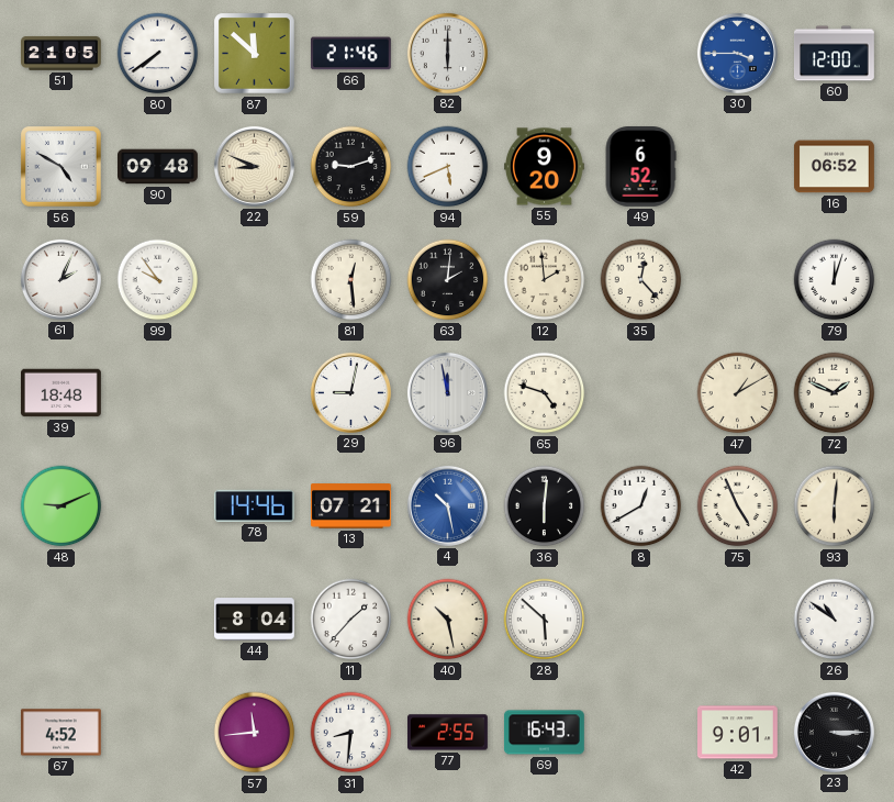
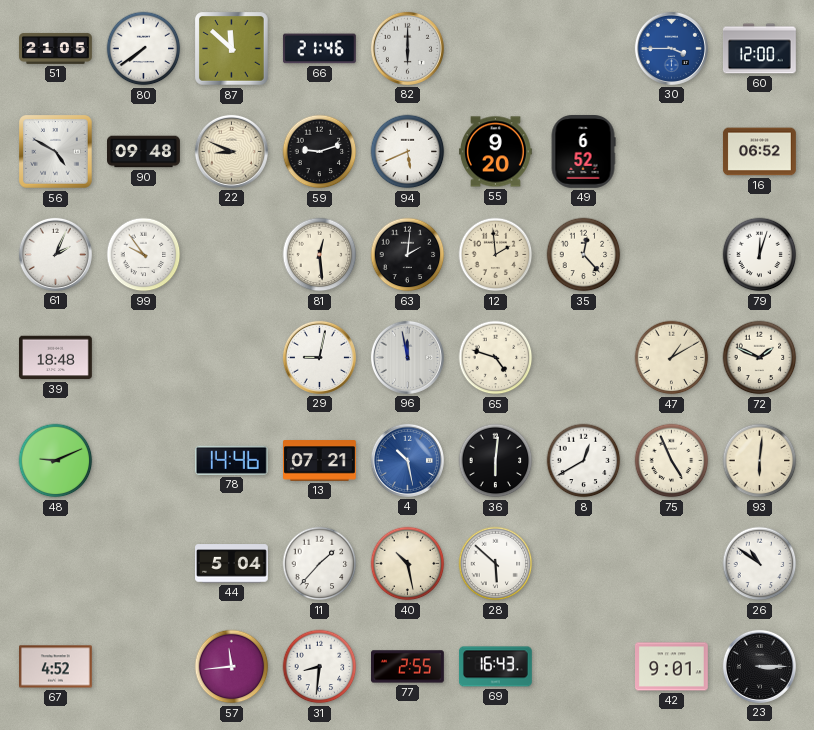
44: 8:04 -> 5:04
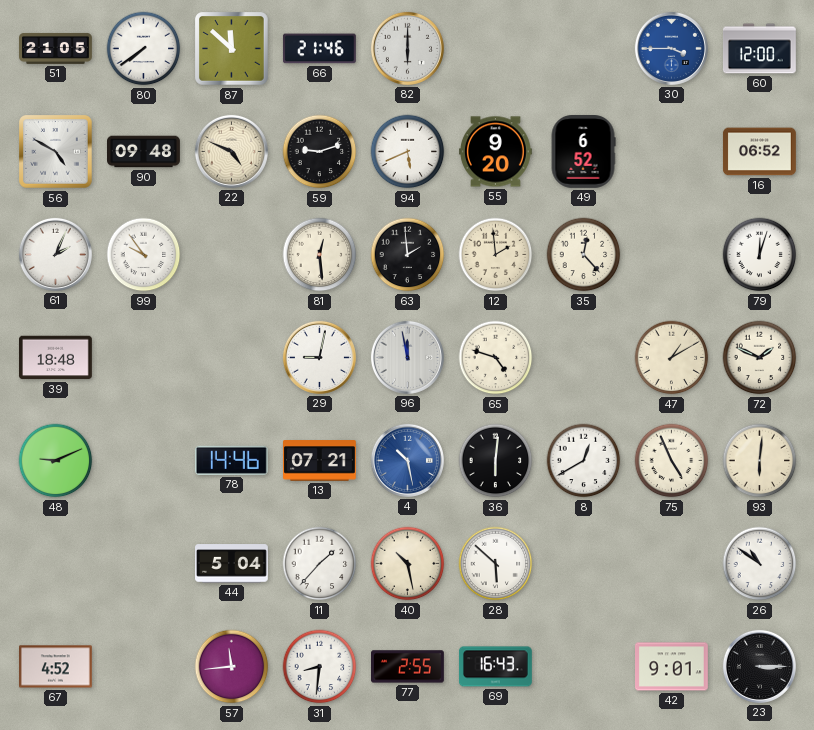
22: 8:49 -> 4:49
63: 2:01 -> 1:59
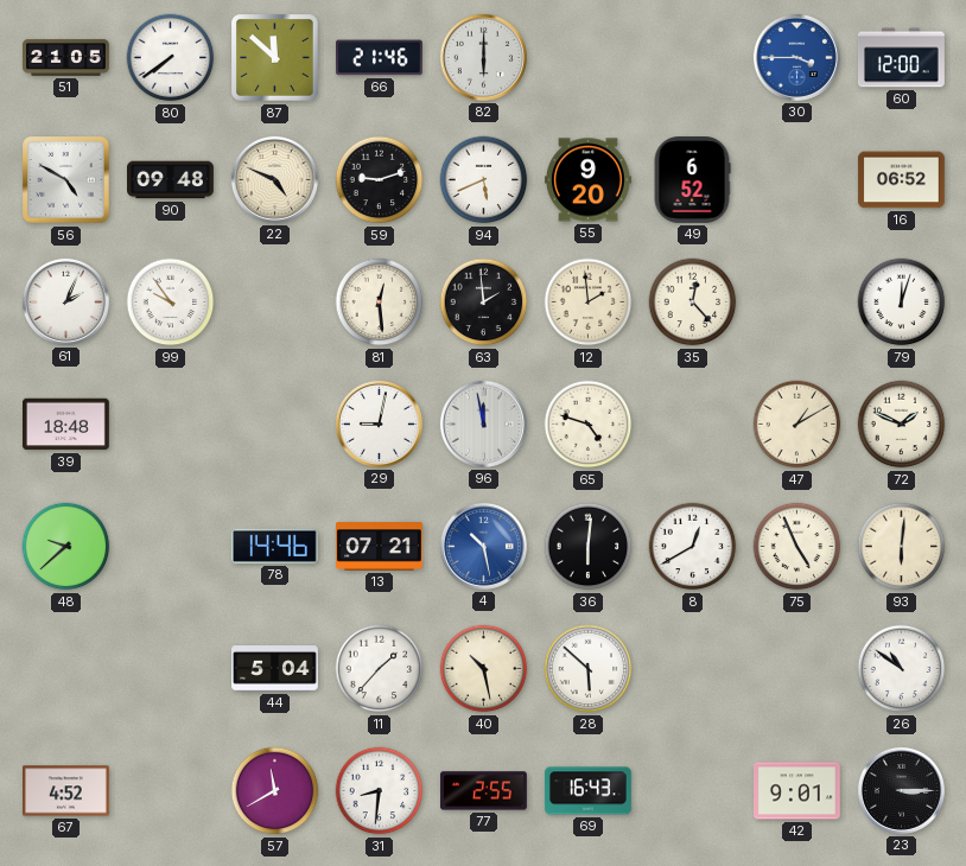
48: 9:11 -> 9:38
57: 11:44 -> 11:40
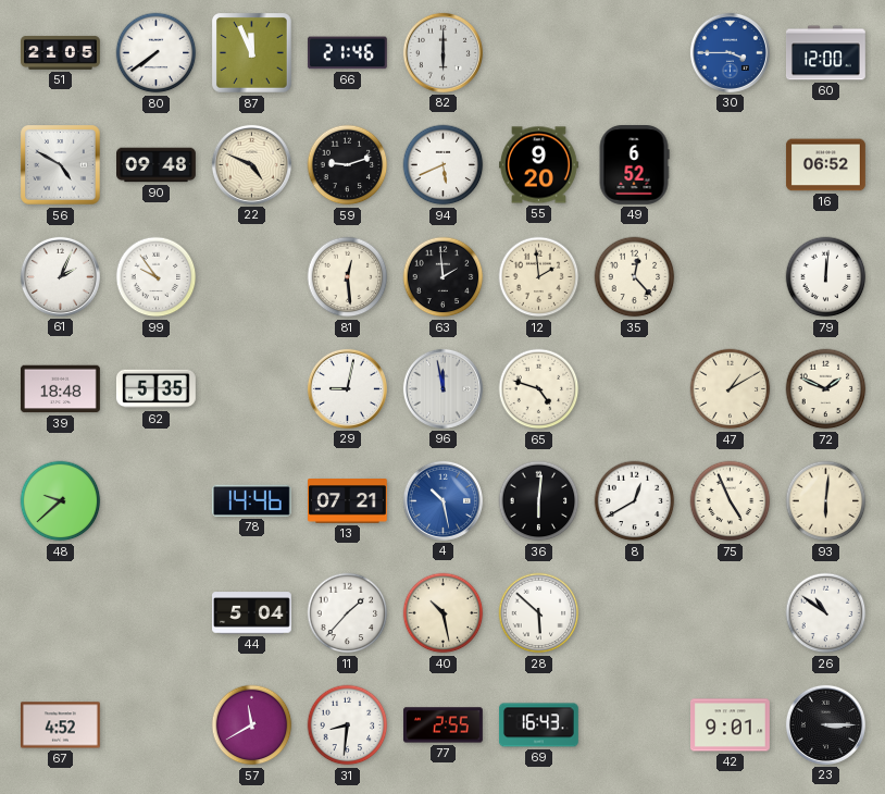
87: 11:52 -> 11:56
79: 12:03 -> 12:01
62: none -> 5:35
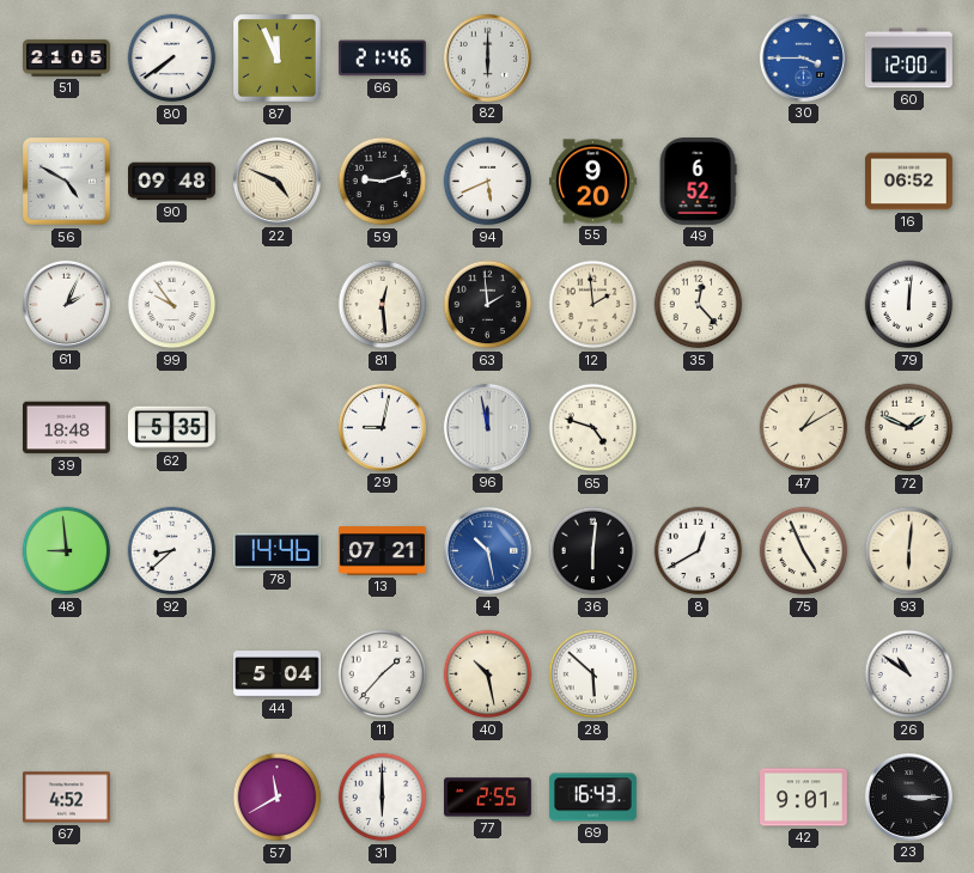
48: 9:38 -> 8:59
92: none -> 8:38
31: 8:31 -> 6:00
